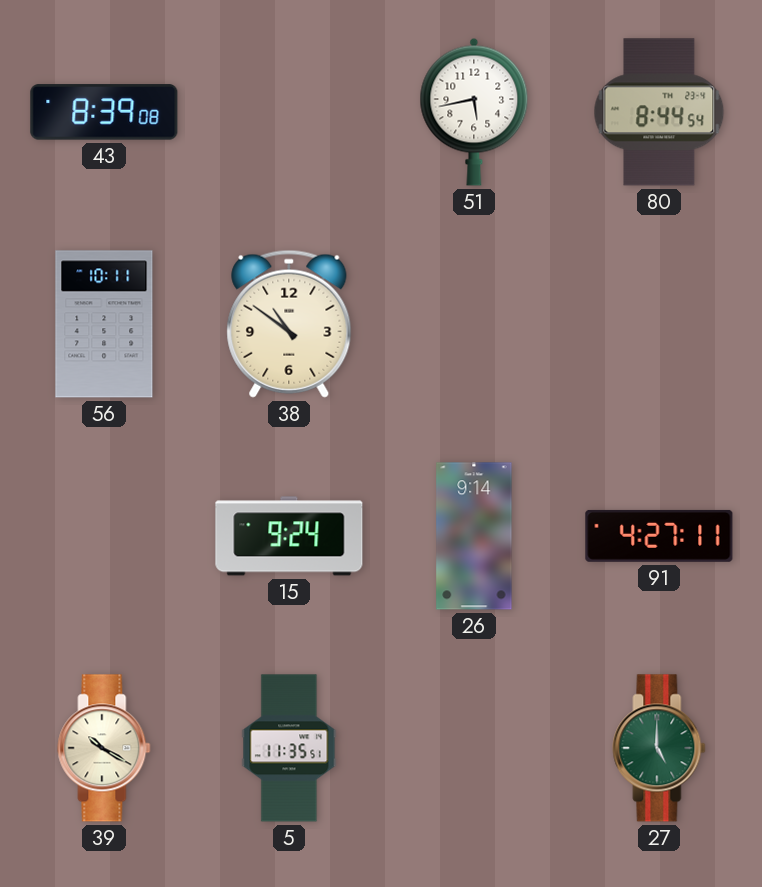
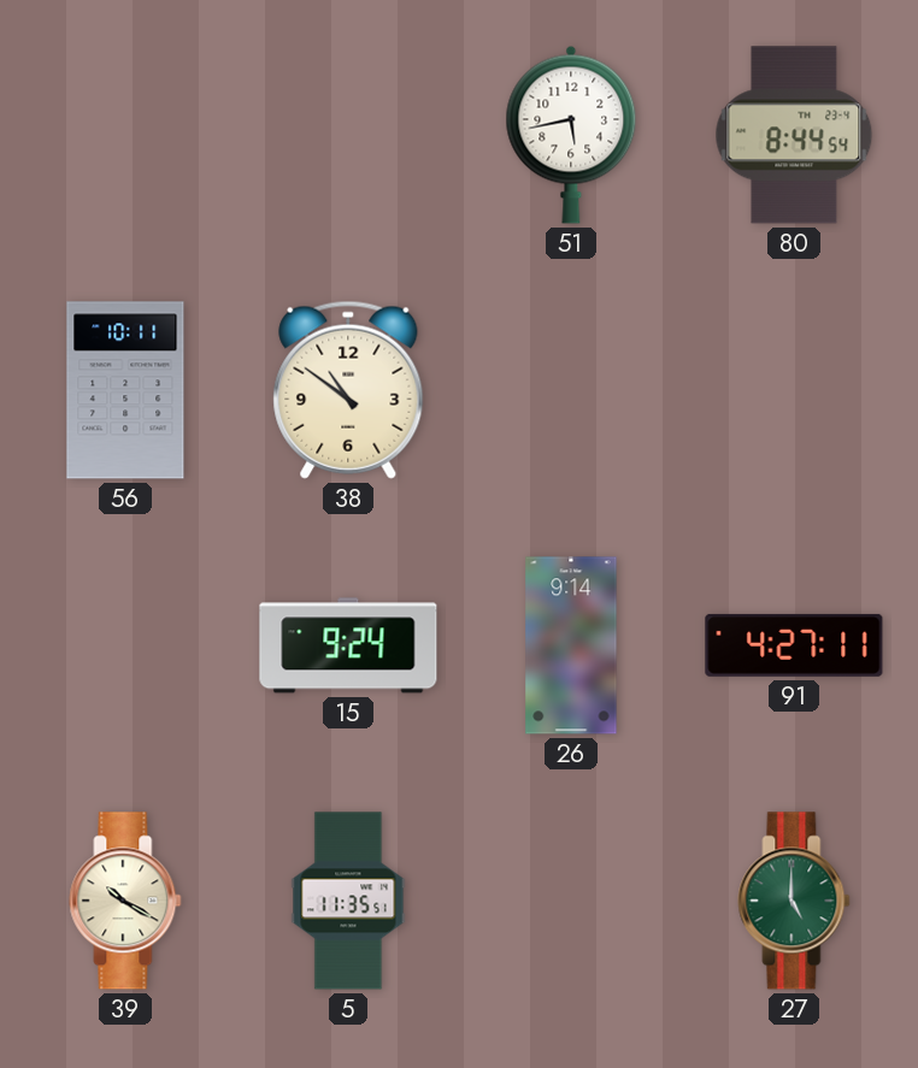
43: 8:39 -> none
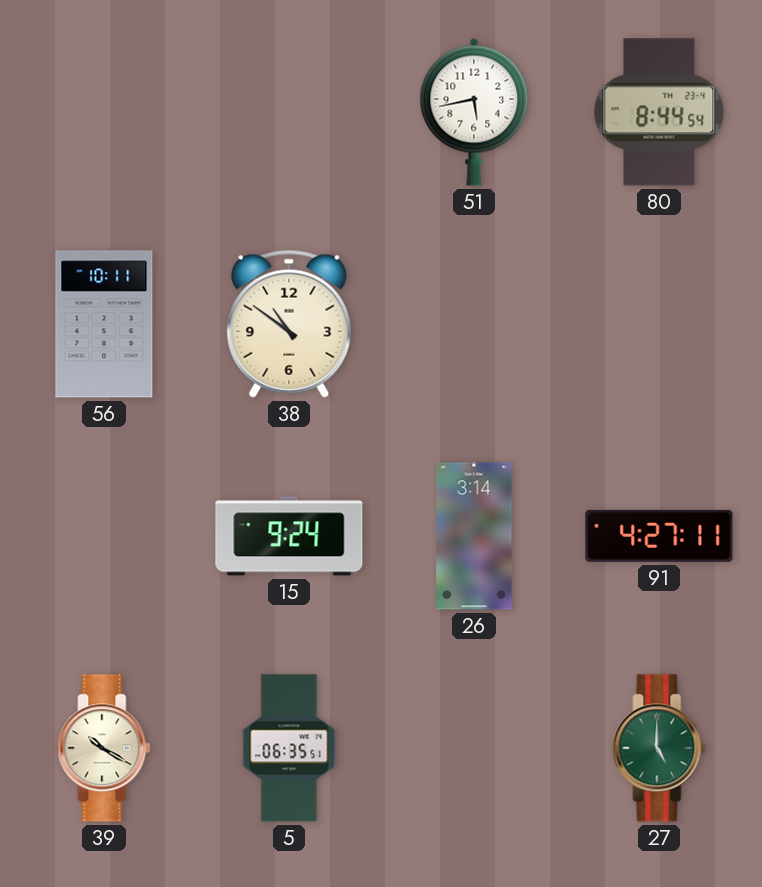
26: 9:14 -> 3:14
5: 11:35 -> 06:35
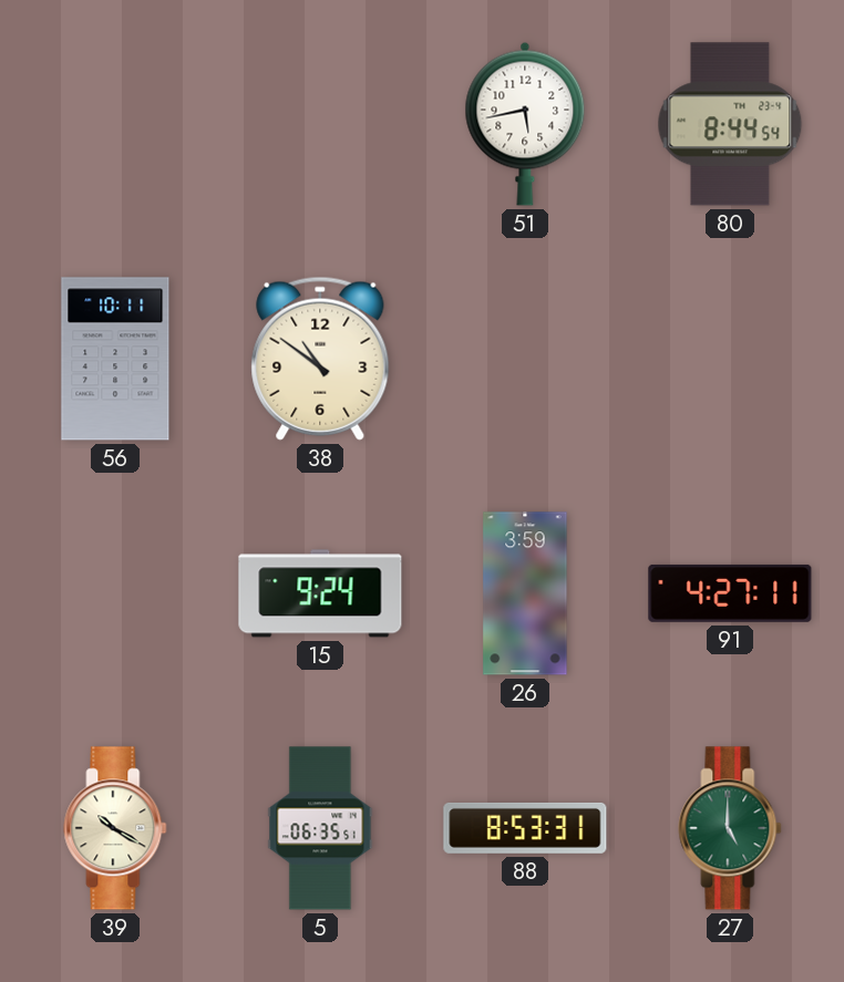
26: 3:14 -> 3:59
88: none -> 8:53
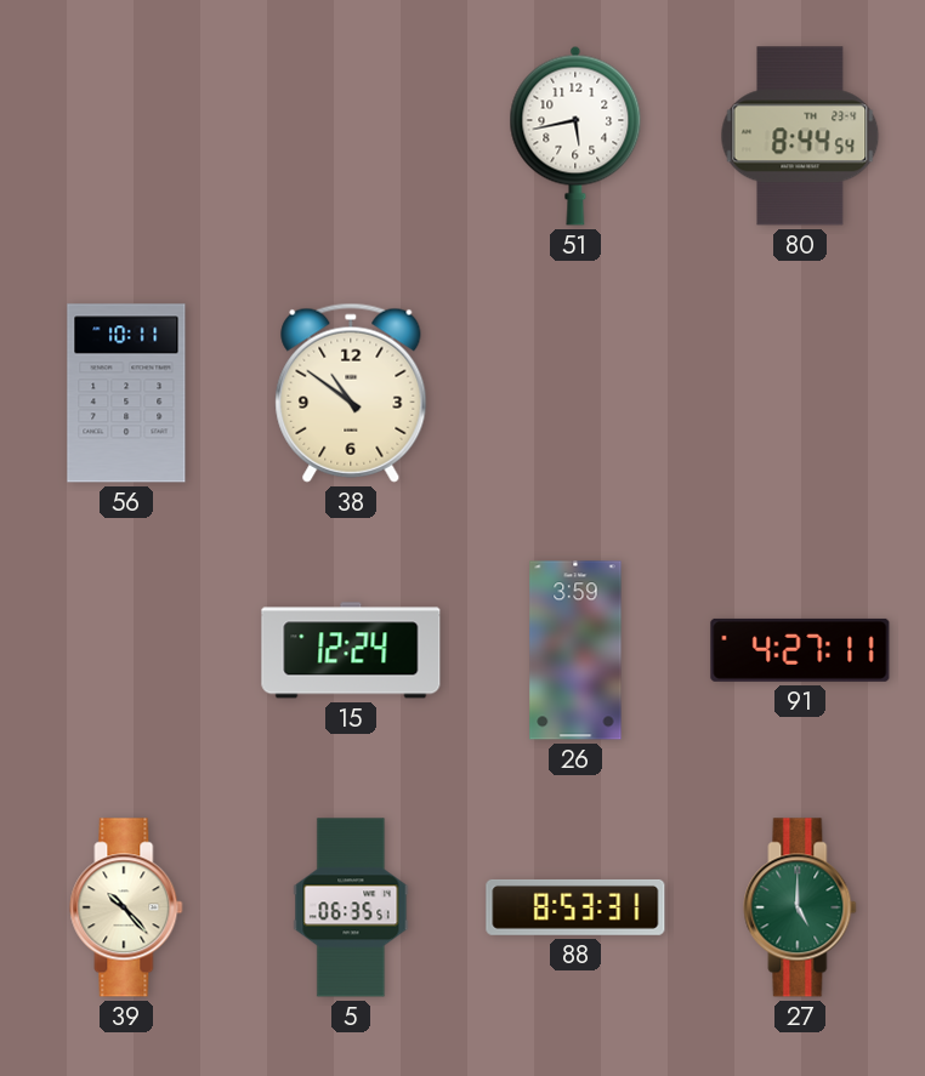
15: 9:24 -> 12:24
39: 10:20 -> 10:23
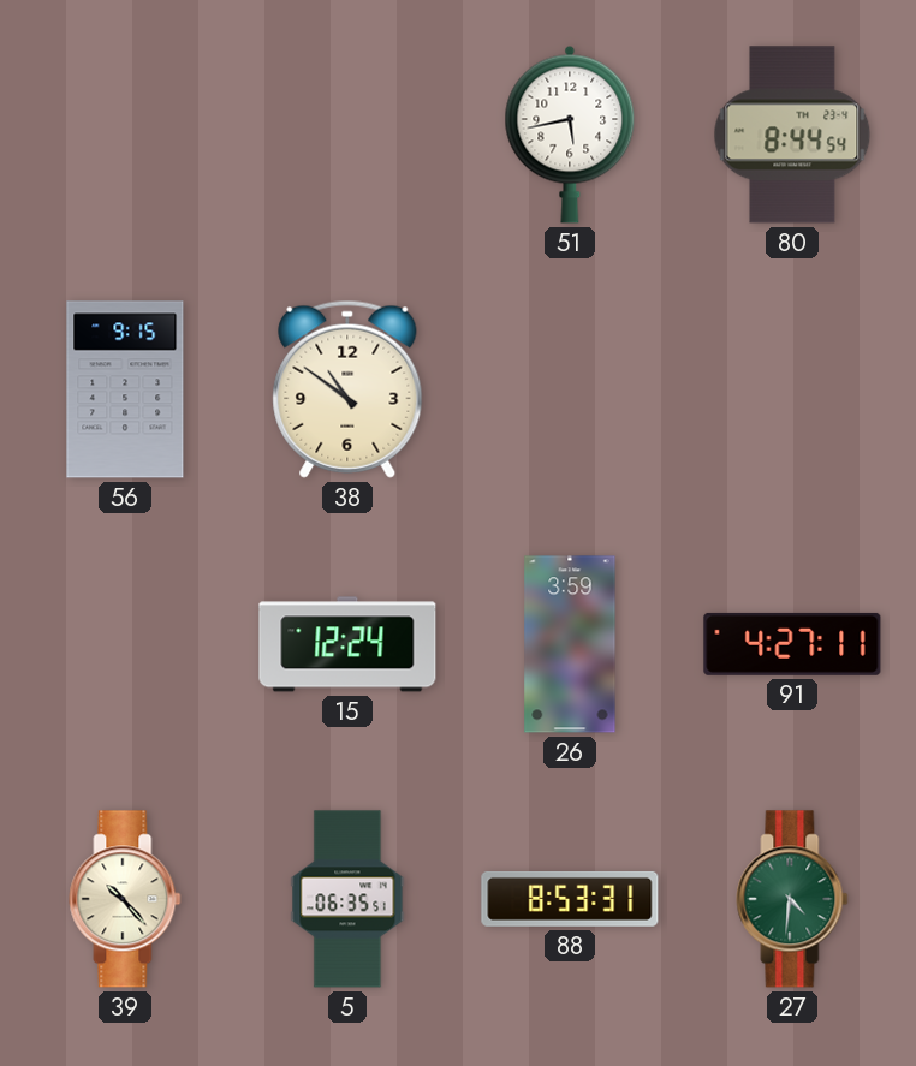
56: 10:11 -> 9:15
27: 5:00 -> 4:31
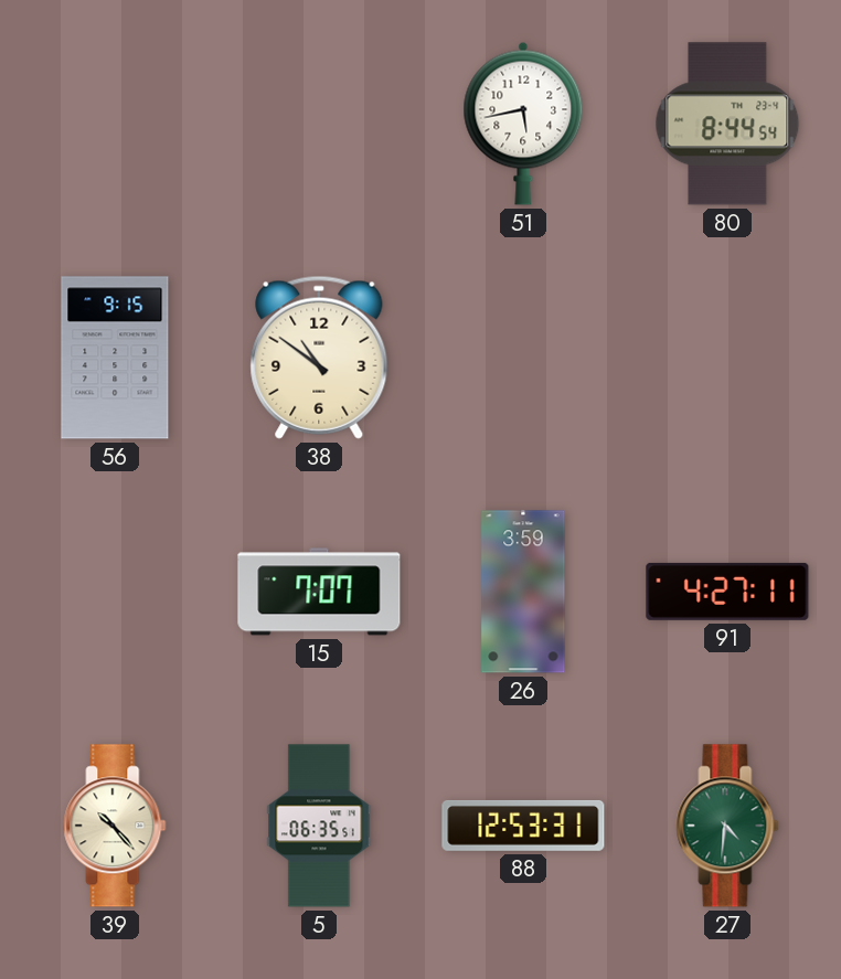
15: 12:24 -> 7:07
88: 8:53 -> 12:53
